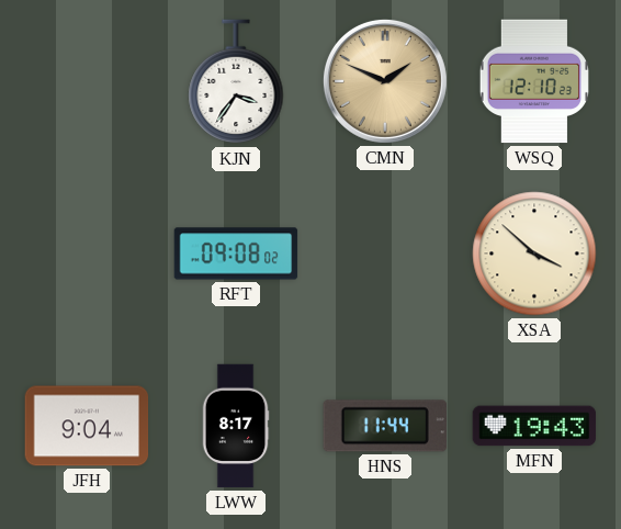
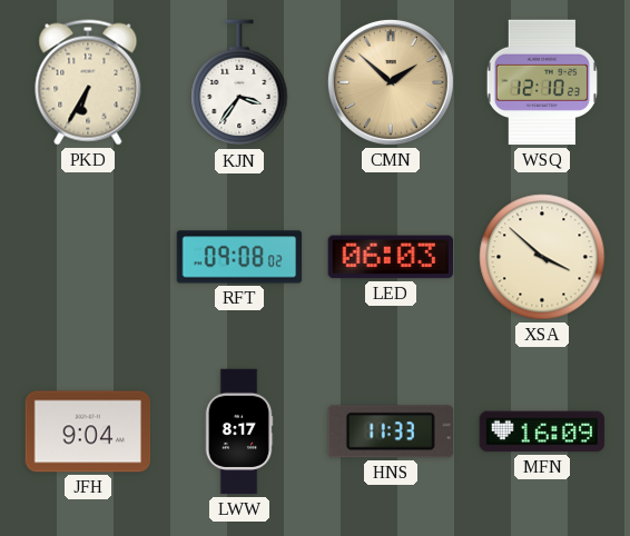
PKD: none -> 6:35
CMN: 1:49 -> 1:52
LED: none -> 06:03
HNS: 11:44 -> 11:33
MFN: 19:43 -> 16:09
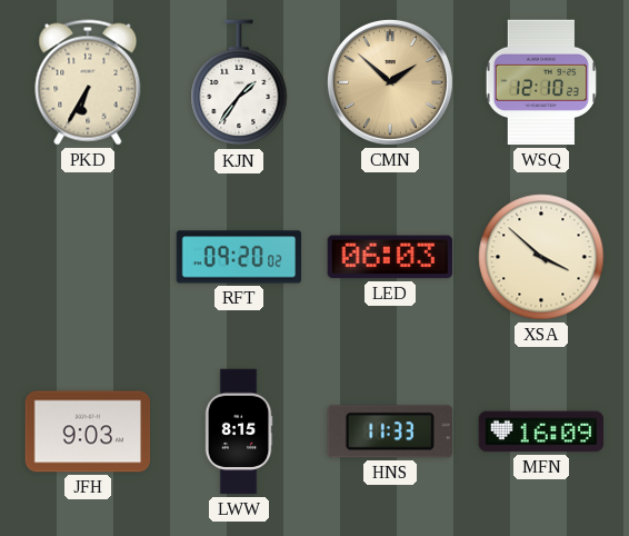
KJN: 3:36 -> 1:36
RFT: 09:08 -> 09:20
JFH: 9:04 -> 9:03
LWW: 8:17 -> 8:15
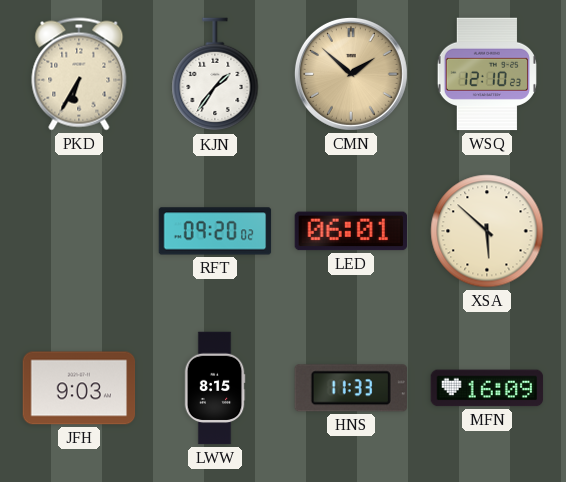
LED: 06:03 -> 06:01
XSA: 3:52 -> 5:52
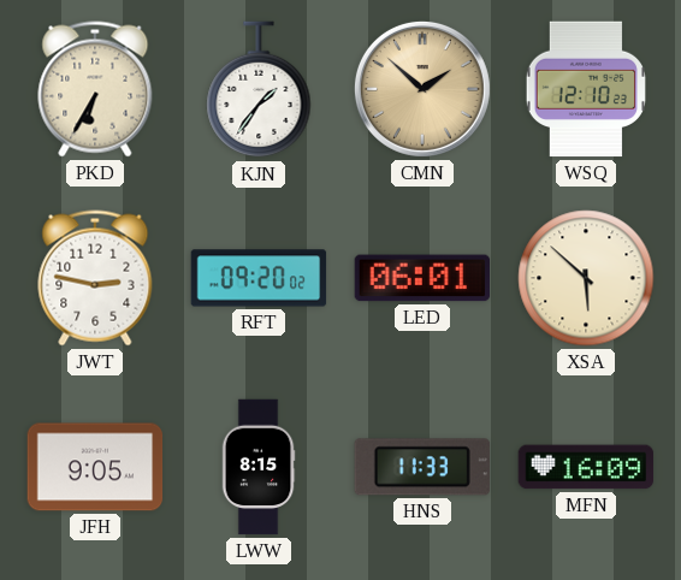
JWT: none -> 2:47
JFH: 9:03 -> 9:05
